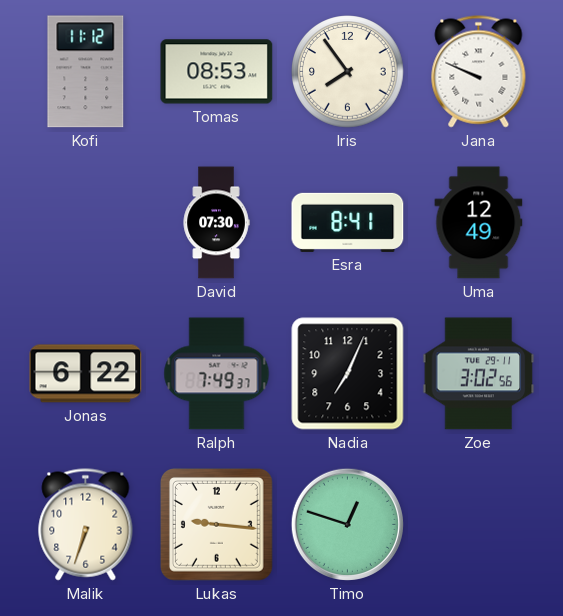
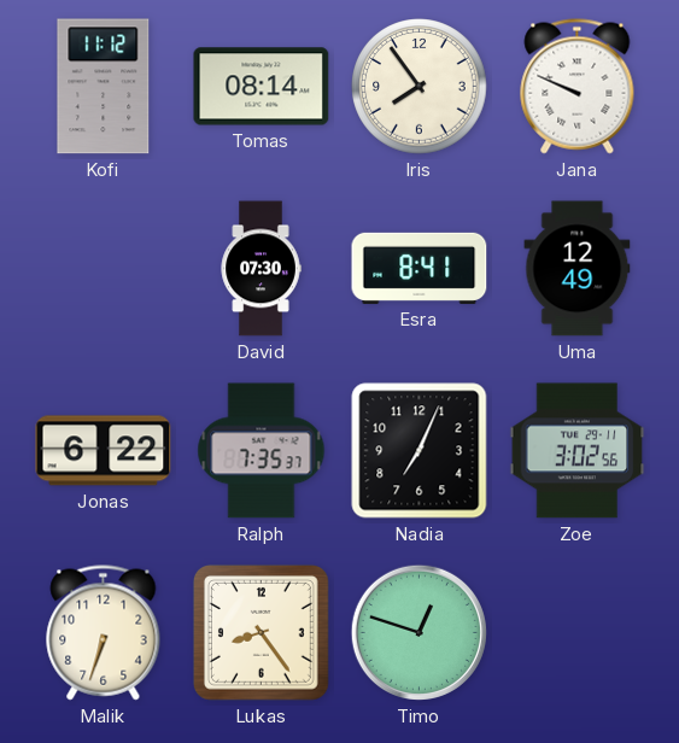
Tomas: 08:53 -> 08:14
Ralph: 7:49 -> 7:35
Lukas: 9:16 -> 8:24
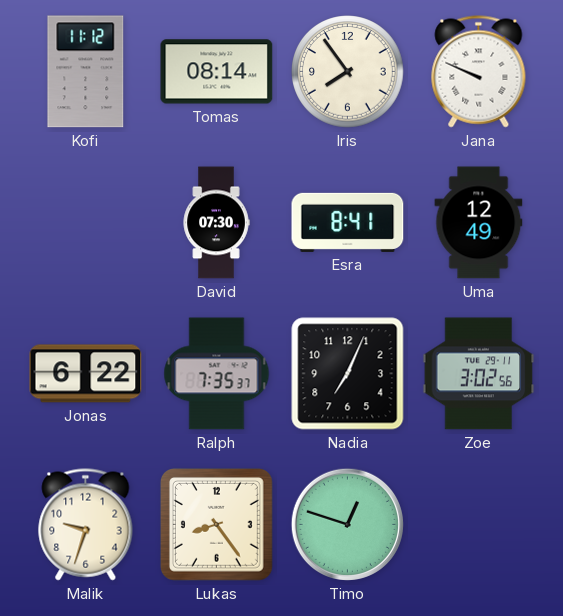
Malik: 6:33 -> 9:33
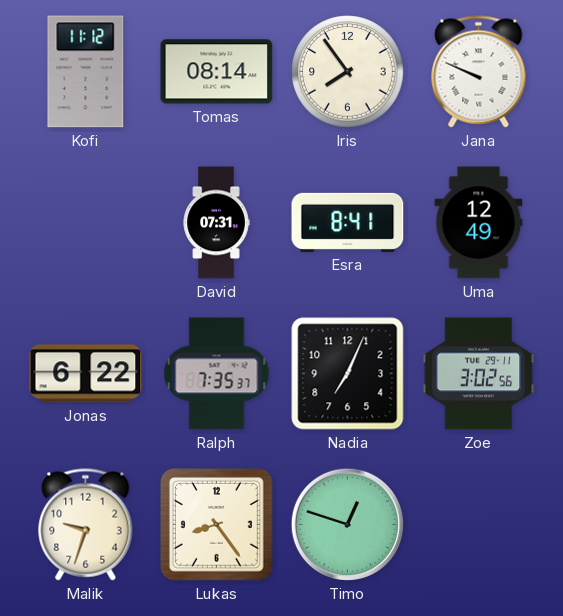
David: 07:30 -> 07:31
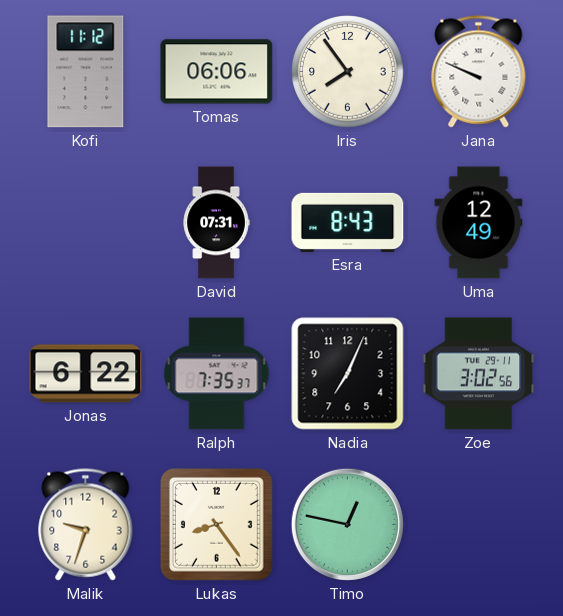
Tomas: 08:14 -> 06:06
Esra: 8:41 -> 8:43
Timo: 12:48 -> 12:47
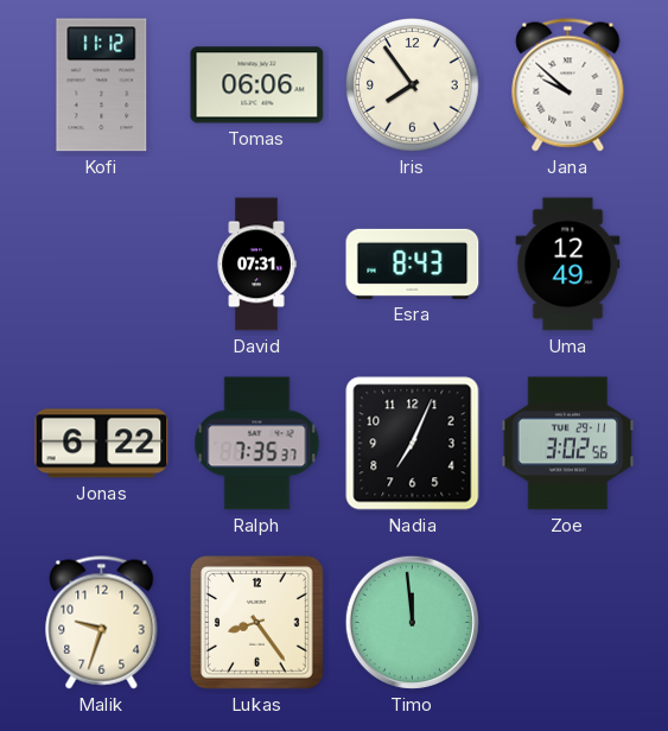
Jana: 9:49 -> 9:52
Timo: 12:47 -> 11:59
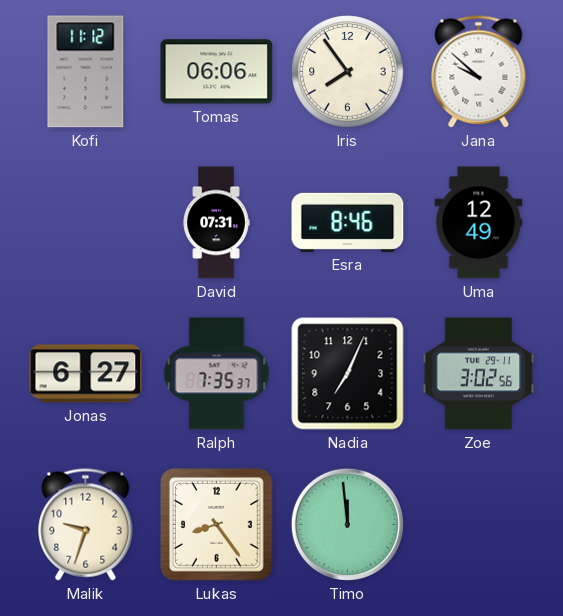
Esra: 8:43 -> 8:46
Jonas: 6:22 -> 6:27
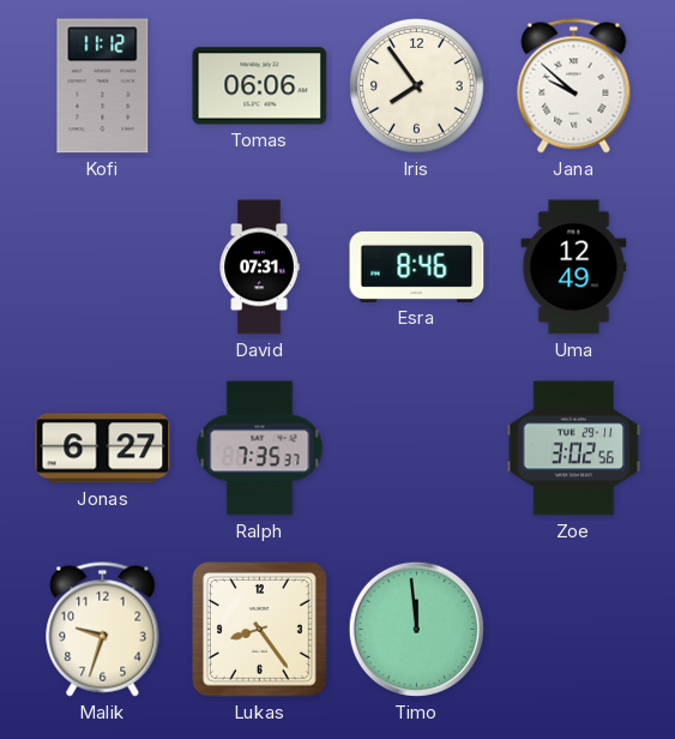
Nadia: 7:04 -> none
